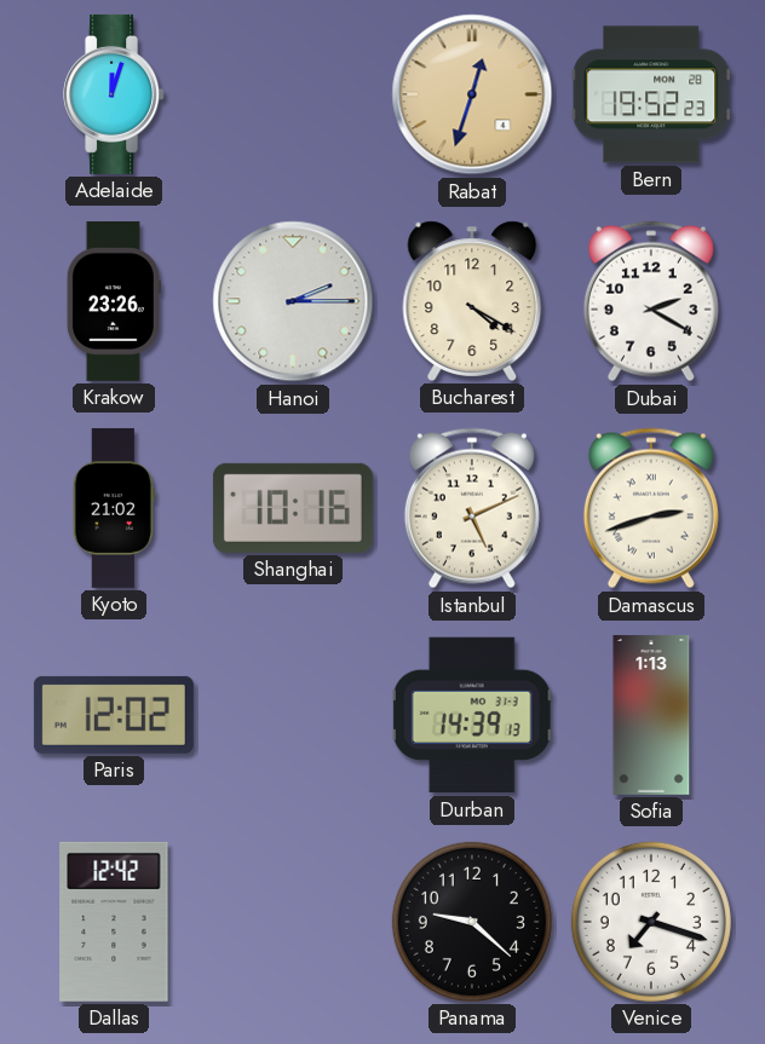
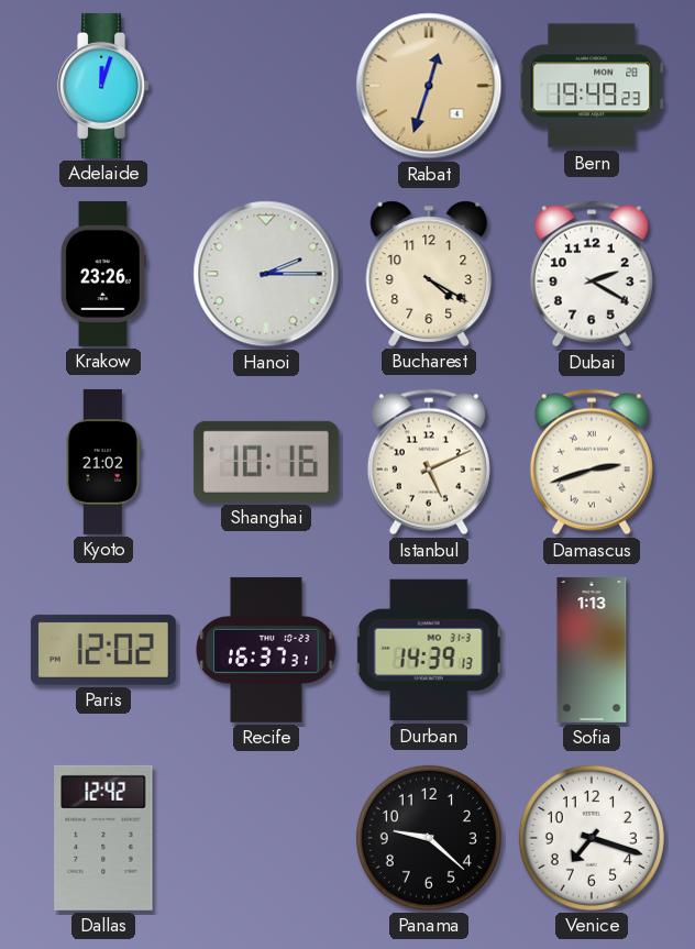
Bern: 19:52 -> 19:49
Recife: none -> 16:37
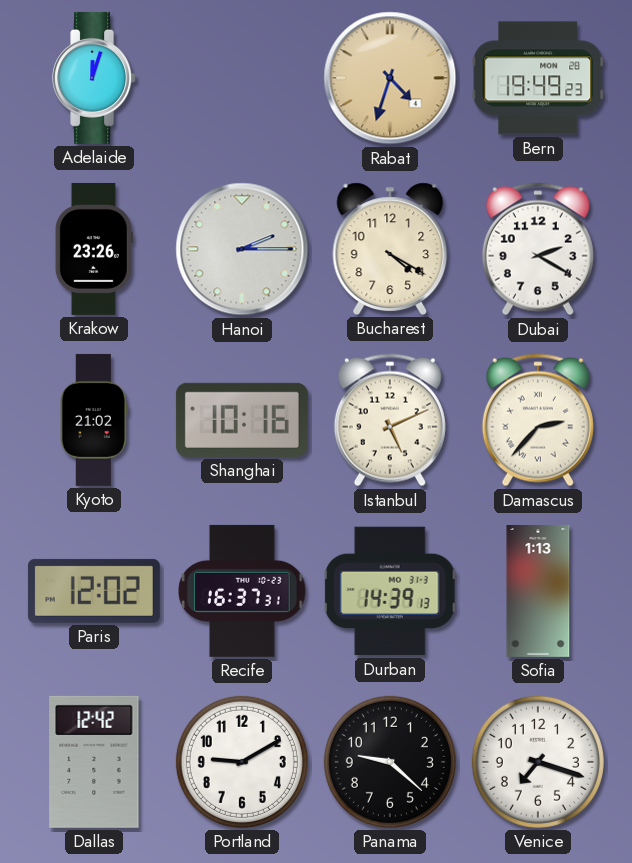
Rabat: 12:33 -> 4:33
Damascus: 2:42 -> 2:37
Portland: none -> 9:10
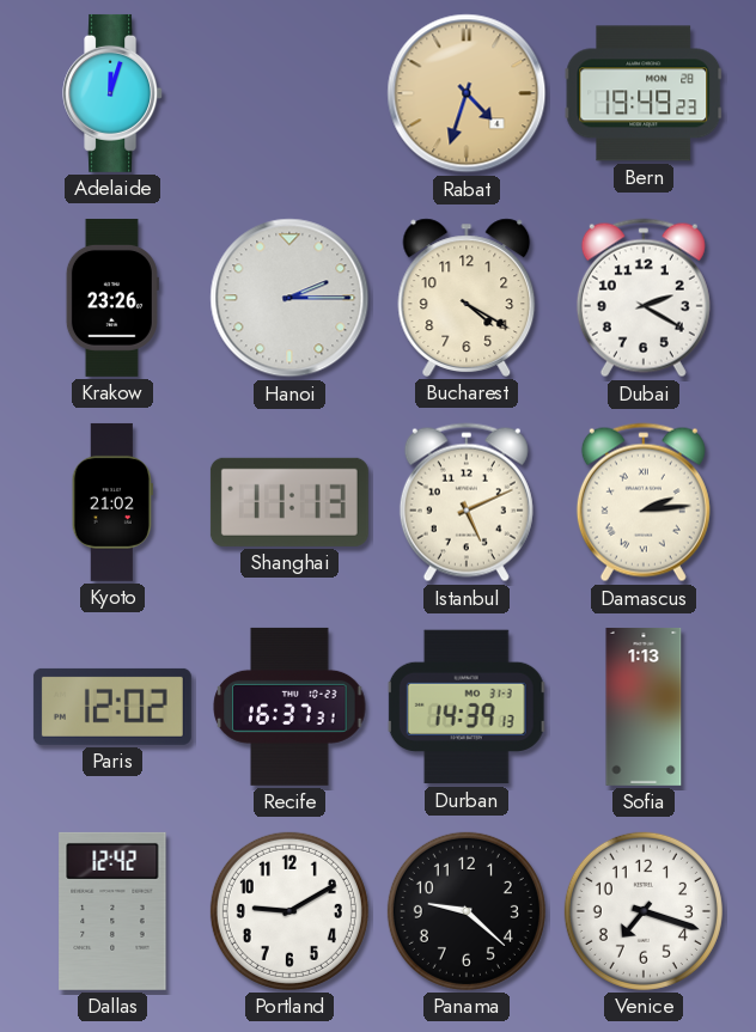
Shanghai: 10:16 -> 11:13
Damascus: 2:37 -> 2:14
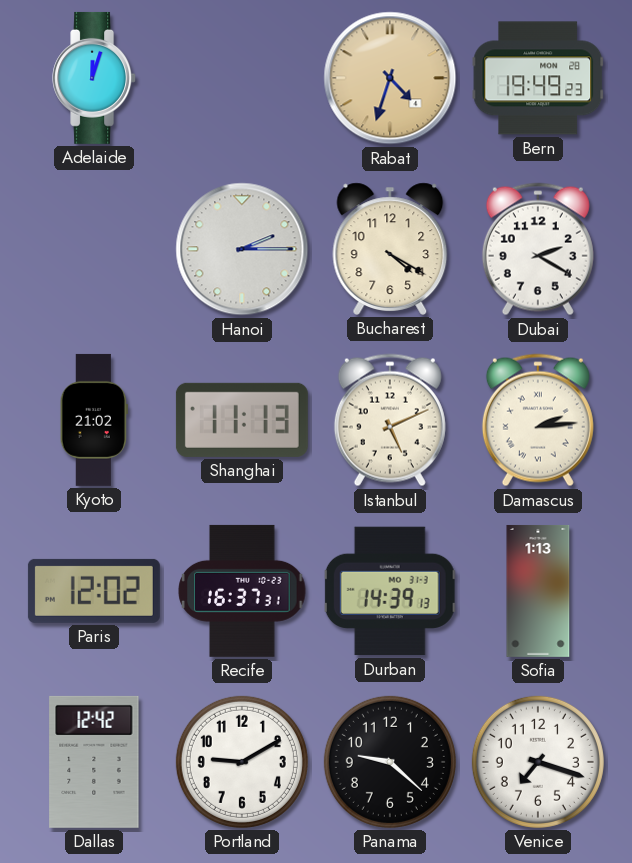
Krakow: 23:26 -> none
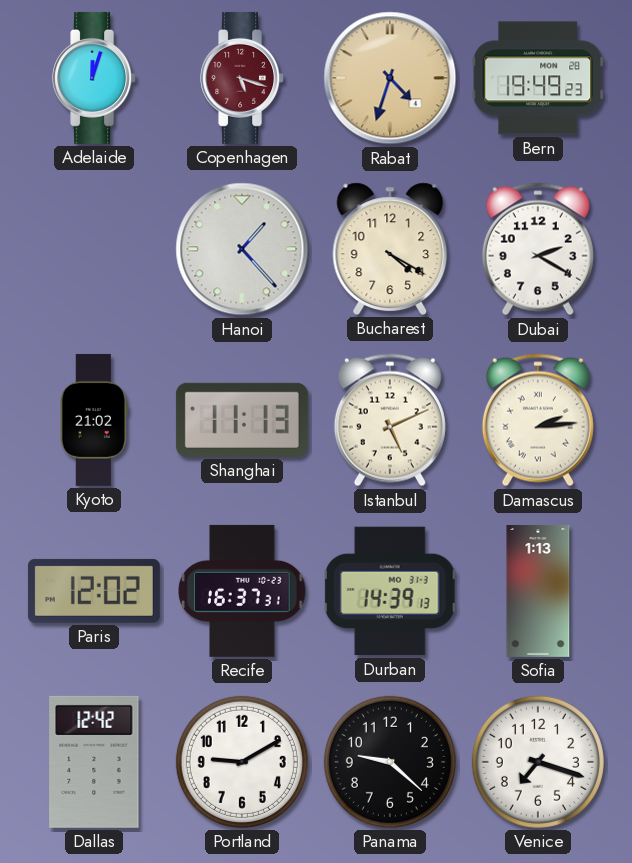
Copenhagen: none -> 5:18
Hanoi: 2:15 -> 1:23
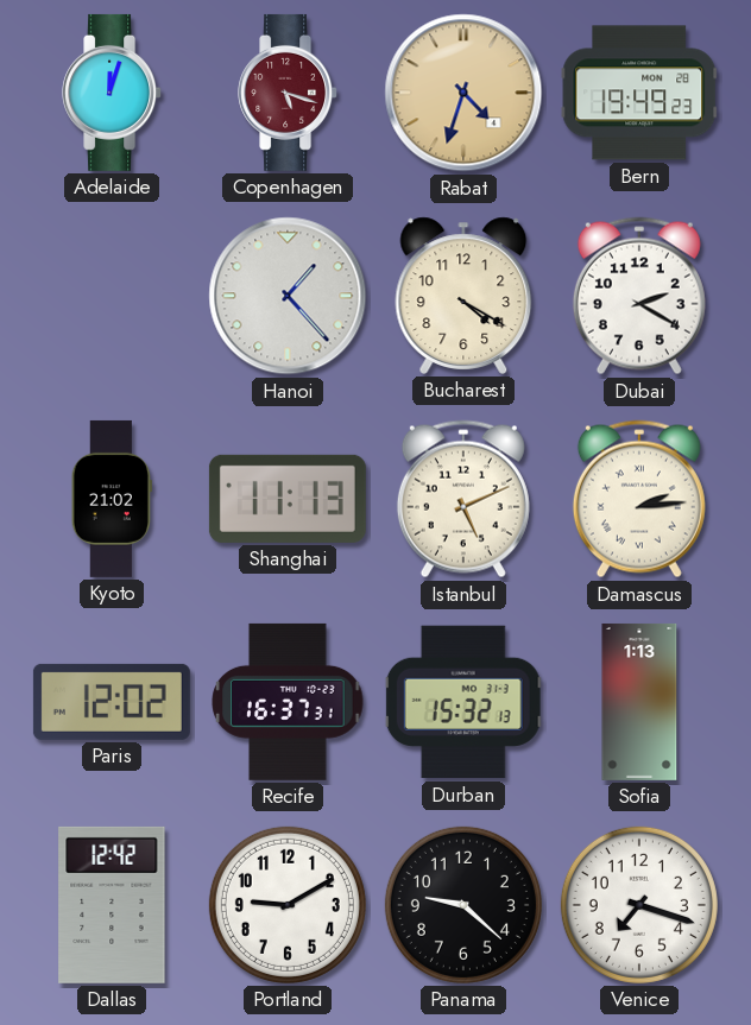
Durban: 14:39 -> 15:32
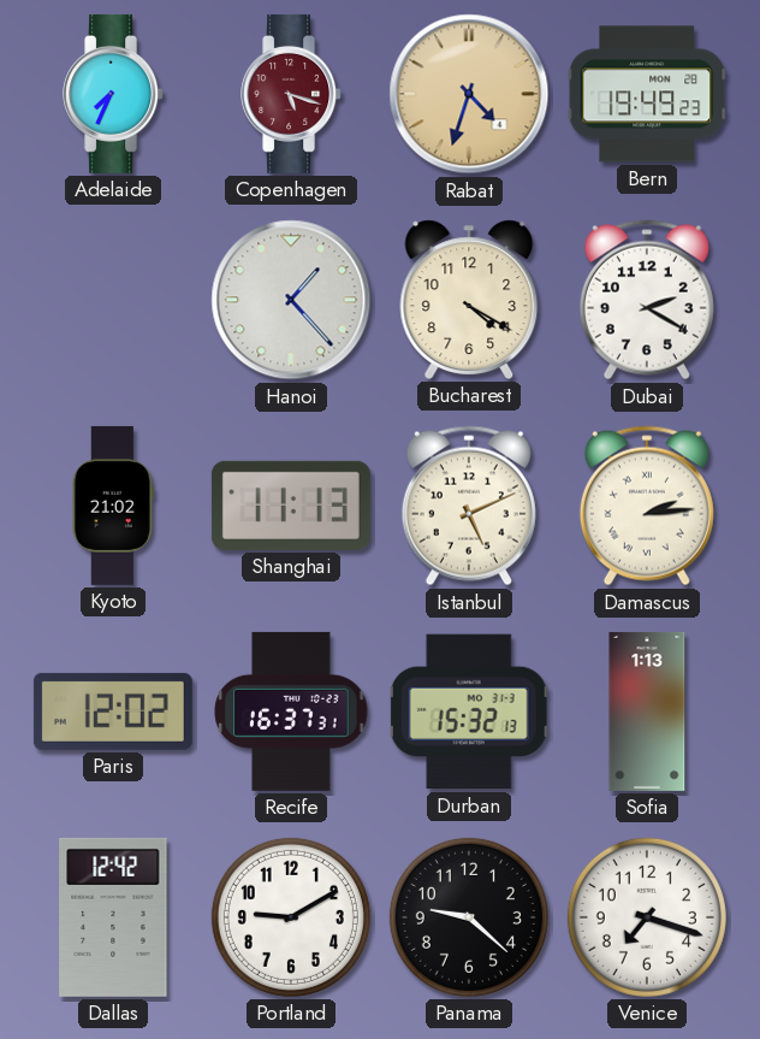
Adelaide: 12:03 -> 7:34
